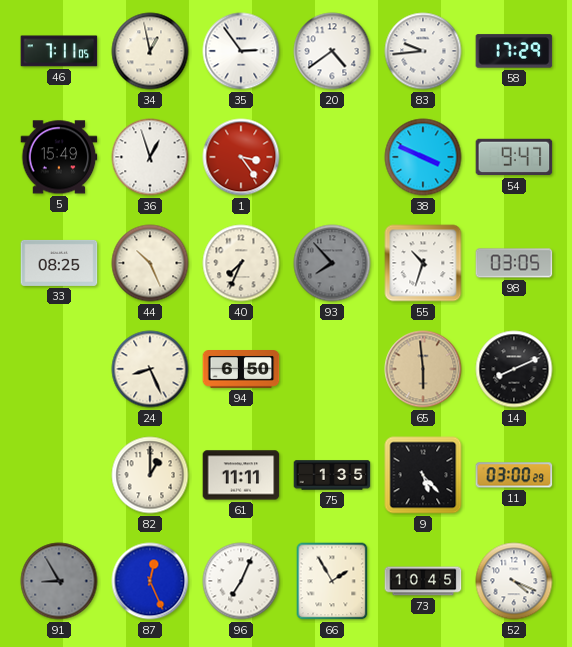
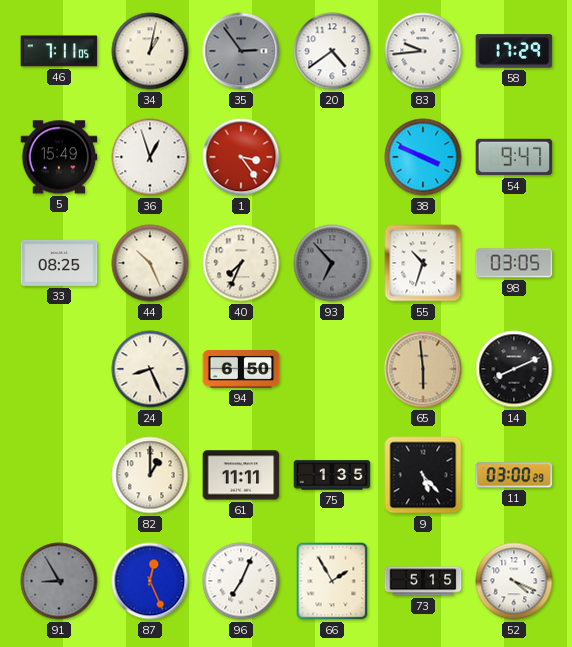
34: 12:58 -> 1:02
35 dial: white -> grey
93: 7:53 -> 6:53
73: 10:45 -> 5:15
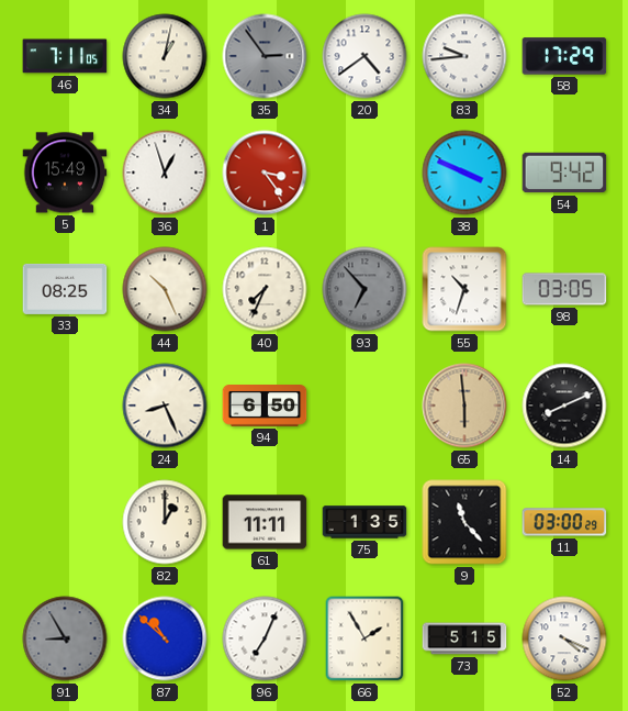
54: 9:47 -> 9:42
9: 5:23 -> 11:23
87: 12:26 -> 10:52
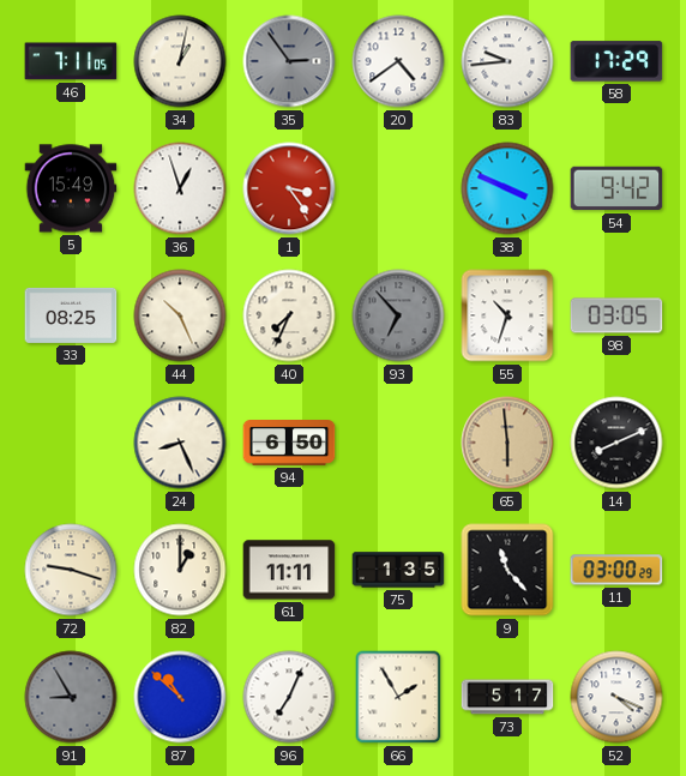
72: none -> 9:18
73: 5:15 -> 5:17
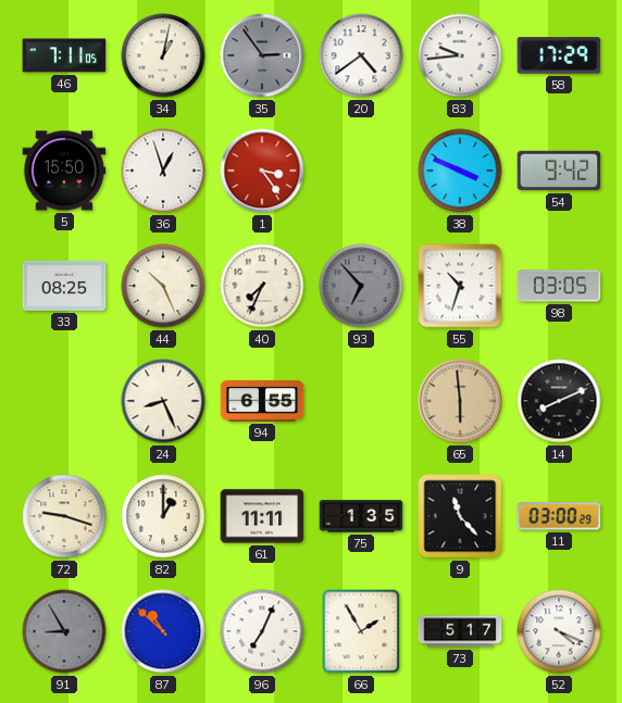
5: 15:49 -> 15:50
94: 6:50 -> 6:55
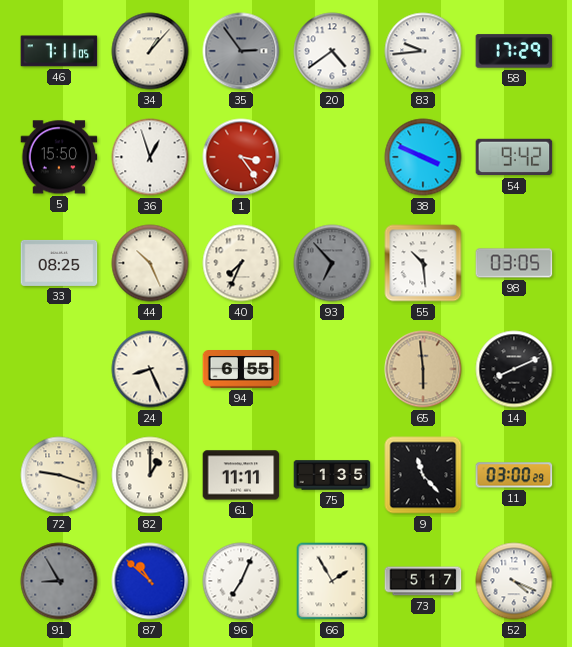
34: 1:02 -> 1:07
55: 10:33 -> 10:29
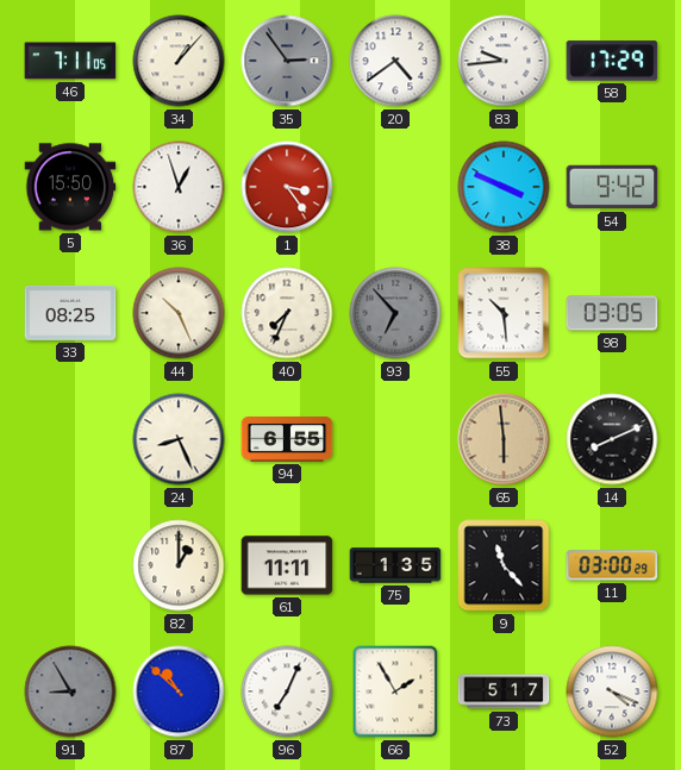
72: 9:18 -> none
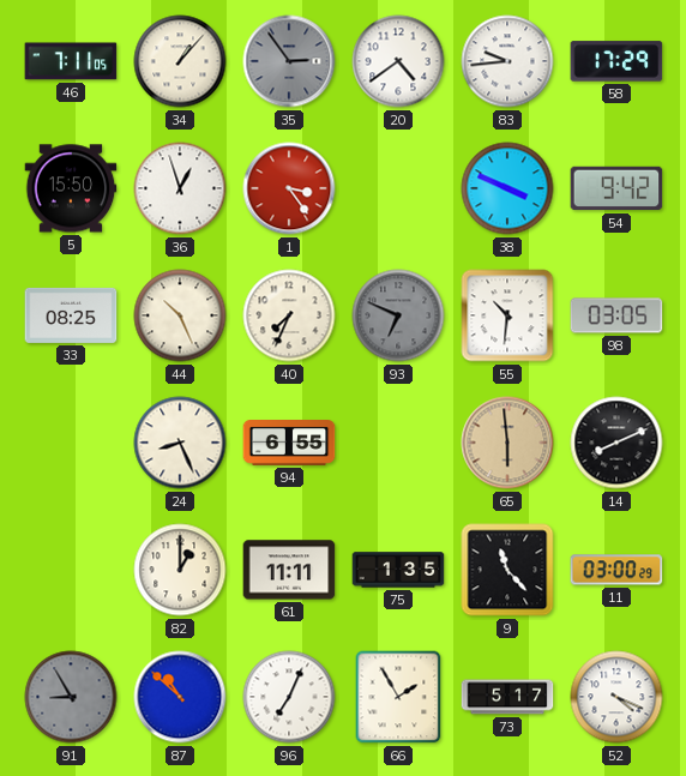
93: 6:53 -> 6:49
55: 10:29 -> 10:31
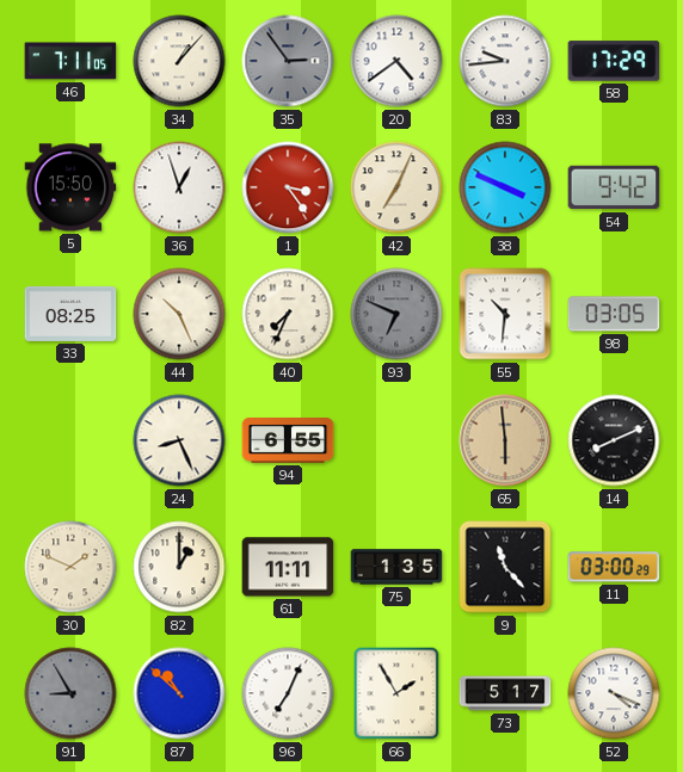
42: none -> 7:04
30: none -> 1:49
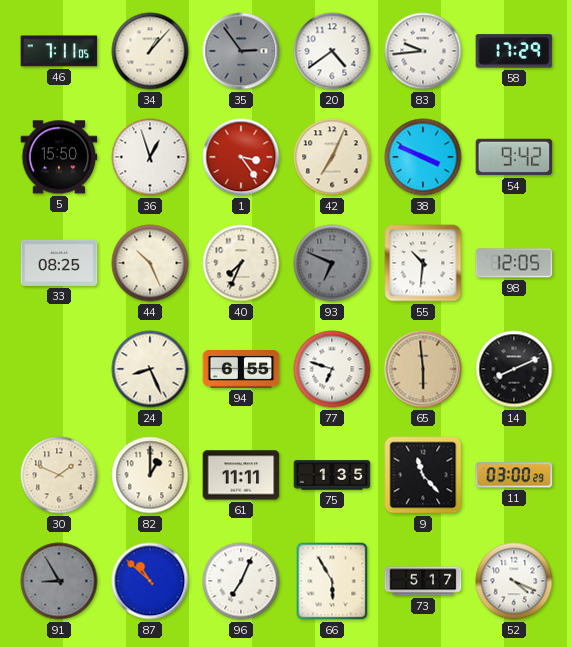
98: 03:05 -> 12:05
77: none -> 6:48
66: 1:55 -> 5:55
